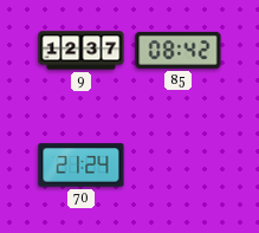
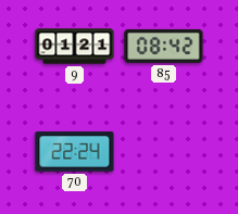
9: 12:37 -> 01:21
70: 21:24 -> 22:24
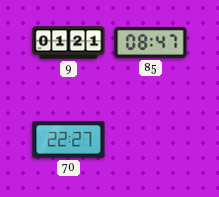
85: 08:42 -> 08:47
70: 22:24 -> 22:27
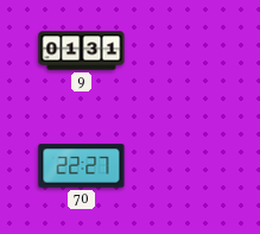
9: 01:21 -> 01:31
85: 08:47 -> none
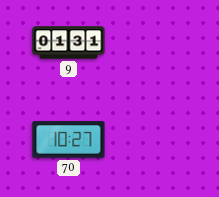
70: 22:27 -> 10:27
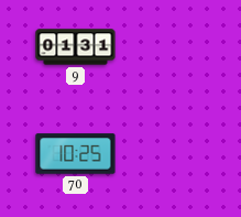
70: 10:27 -> 10:25
